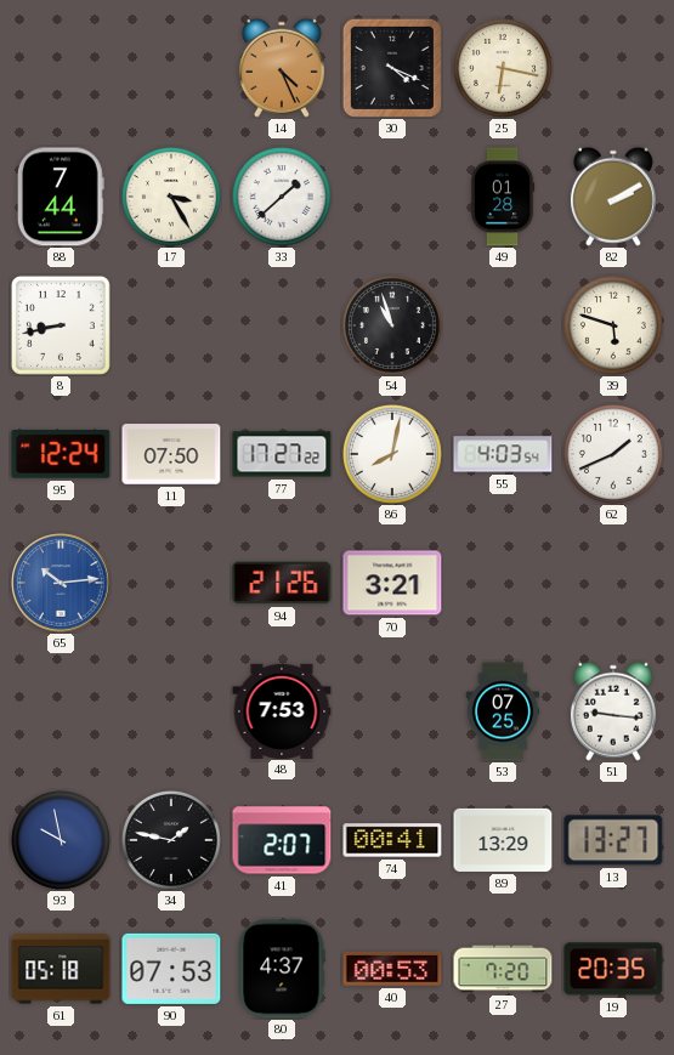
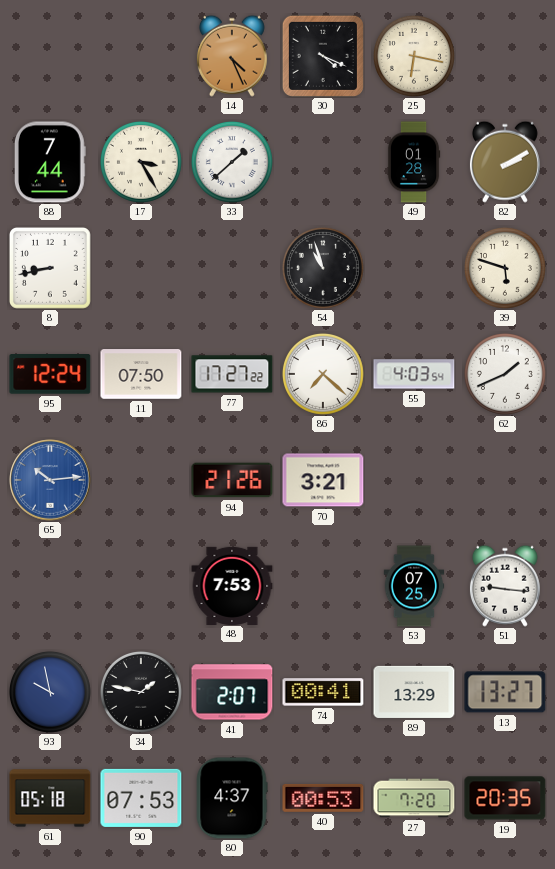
86: 8:02 -> 7:22
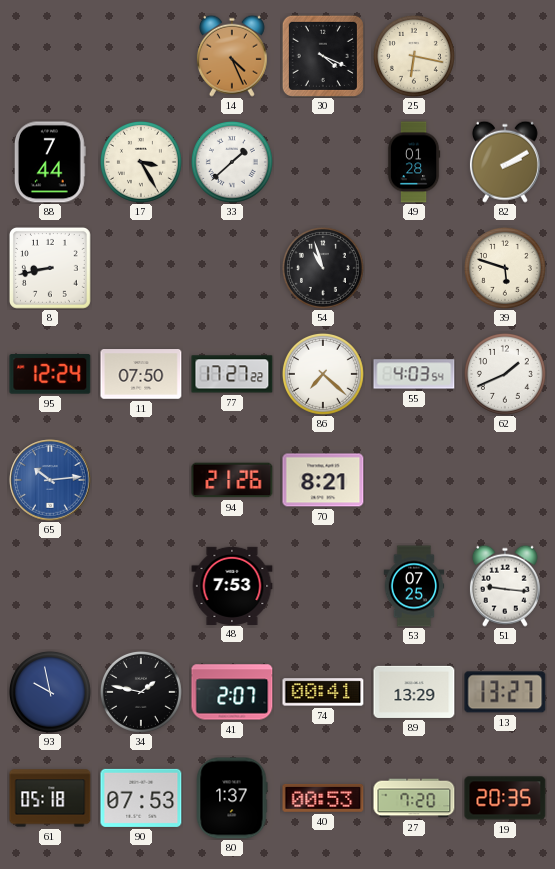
70: 3:21 -> 8:21
80: 4:37 -> 1:37
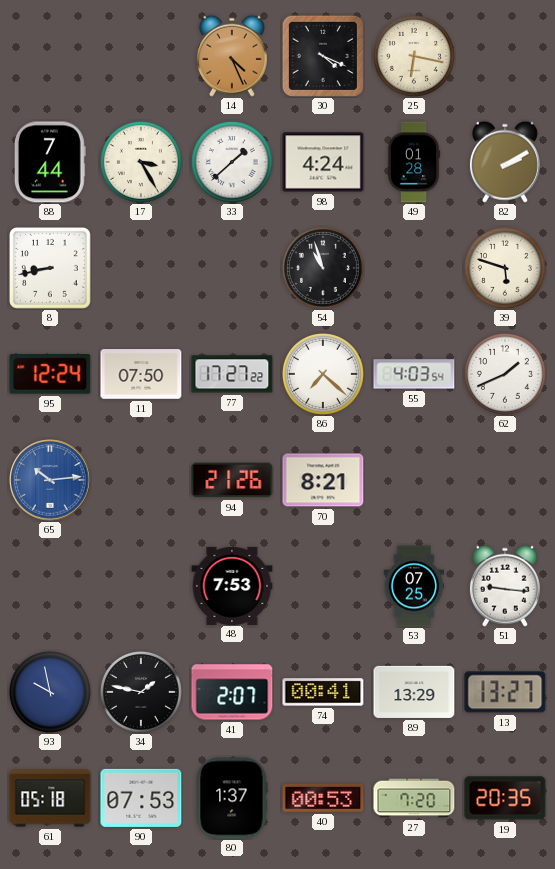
98: none -> 4:24
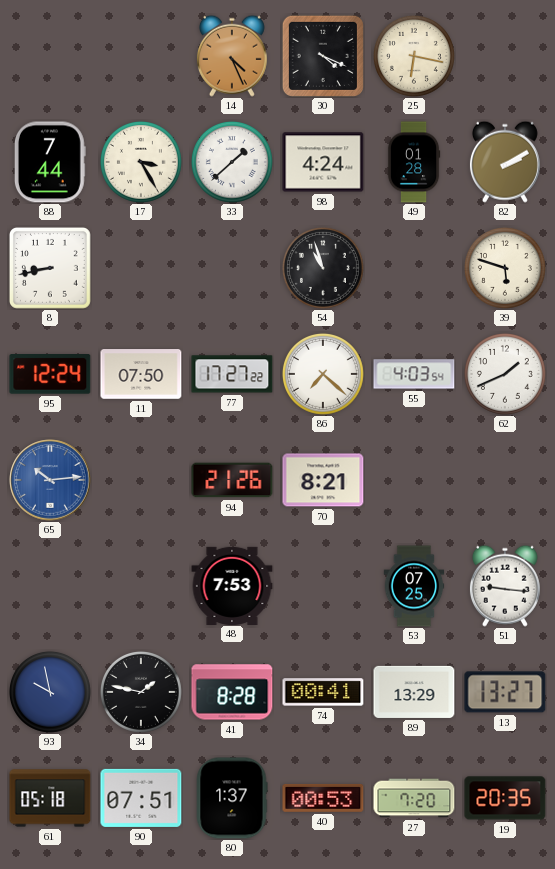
41: 2:07 -> 8:28
90: 07:53 -> 07:51
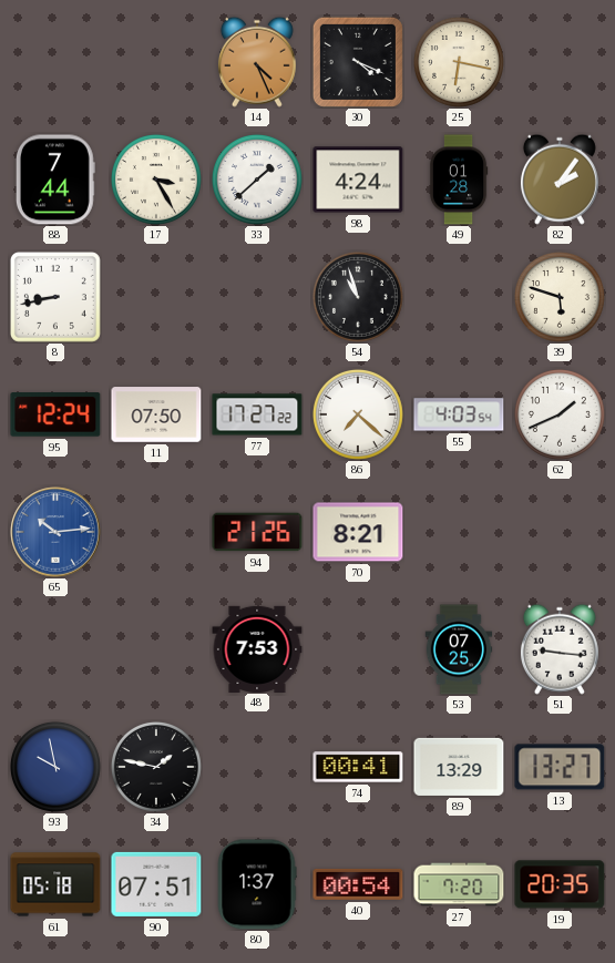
82: 2:10 -> 2:06
41: 8:28 -> none
40: 00:53 -> 00:54
